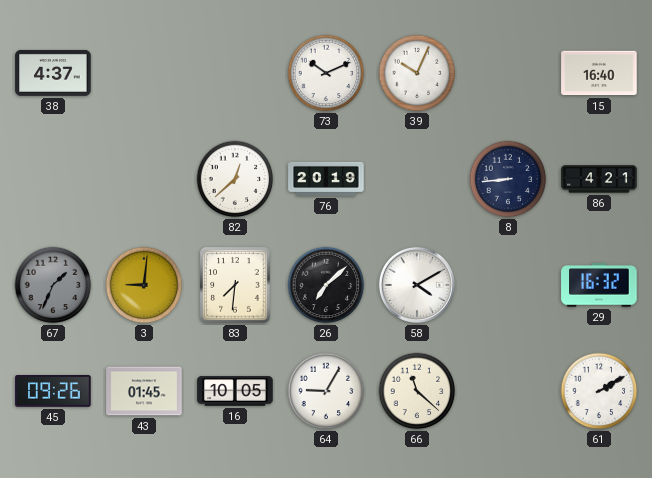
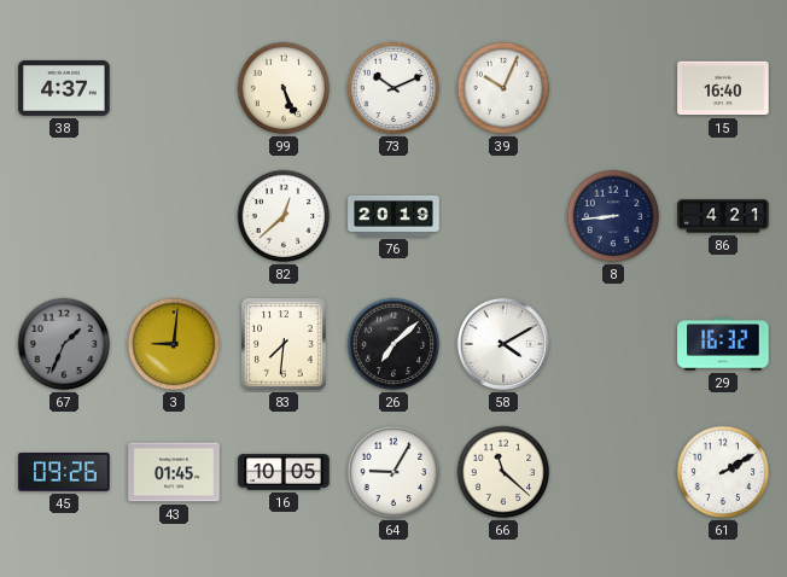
99: none -> 5:26
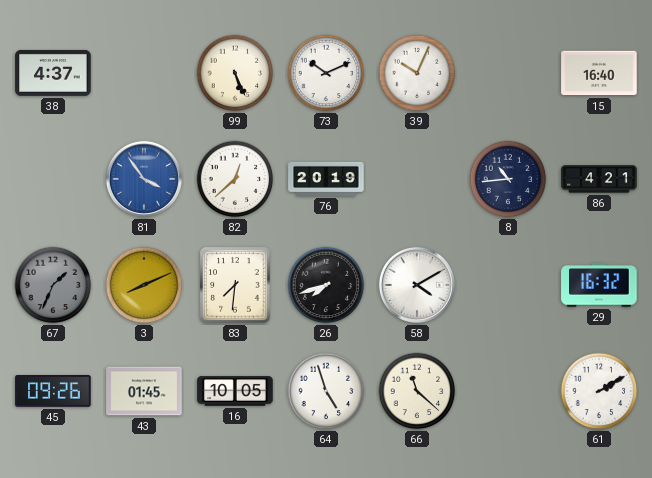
81: none -> 3:54
8: 8:44 -> 10:44
3: 9:01 -> 8:11
26: 7:08 -> 7:42
64: 9:05 -> 4:57
